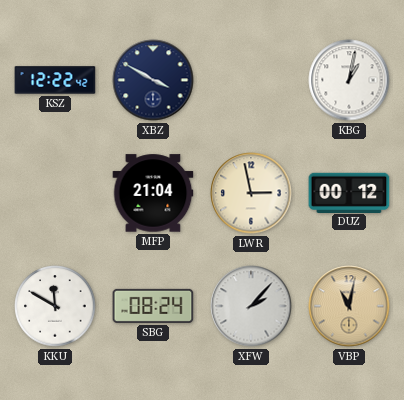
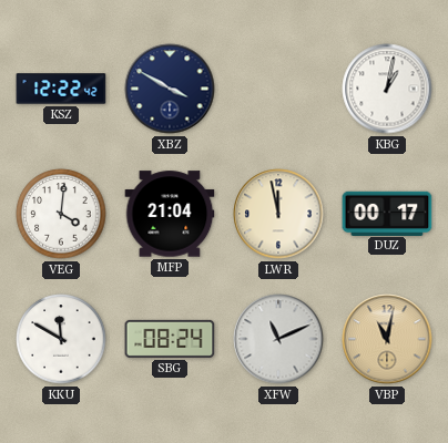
VEG: none -> 4:01
LWR: 2:58 -> 11:58
DUZ: 00:12 -> 00:17
XFW: 2:07 -> 11:11
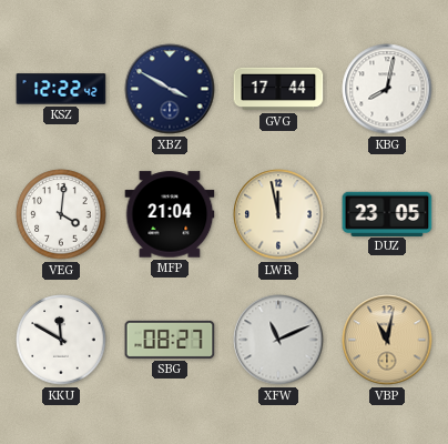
GVG: none -> 17:44
KBG: 1:02 -> 8:02
DUZ: 00:17 -> 23:05
SBG: 08:24 -> 08:27
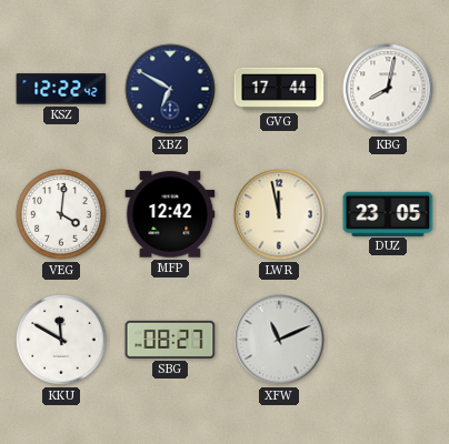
XBZ: 3:50 -> 6:50
MFP: 21:04 -> 12:42
VBP: 11:02 -> none
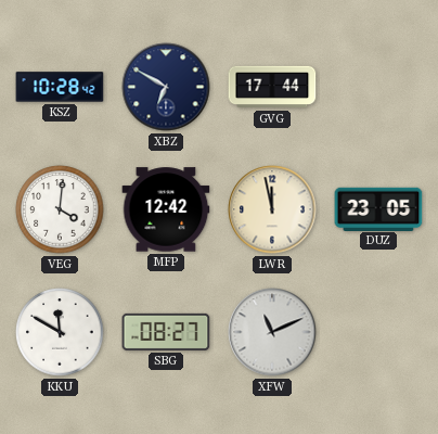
KSZ: 12:22 -> 10:28
KBG: 8:02 -> none
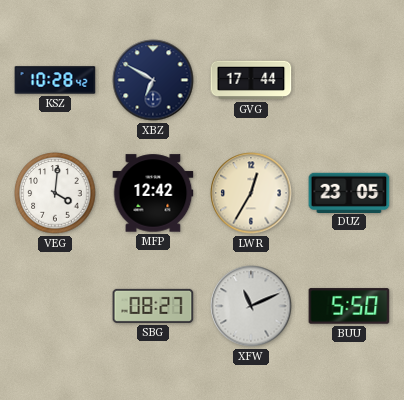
LWR: 11:58 -> 12:35
KKU: 11:50 -> none
BUU: none -> 5:50
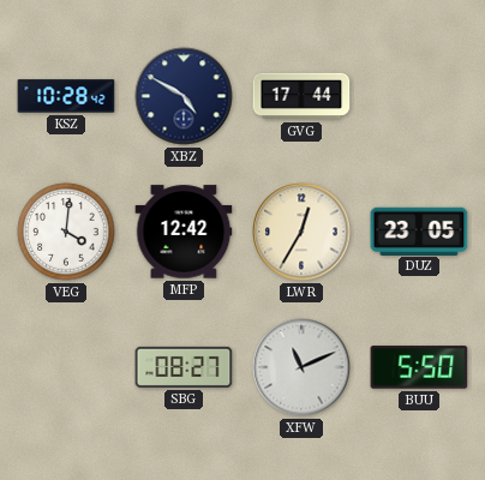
XBZ: 6:50 -> 4:50
